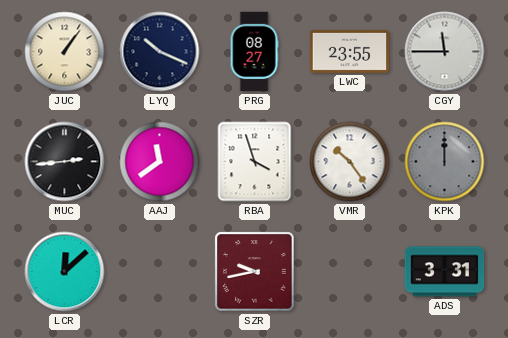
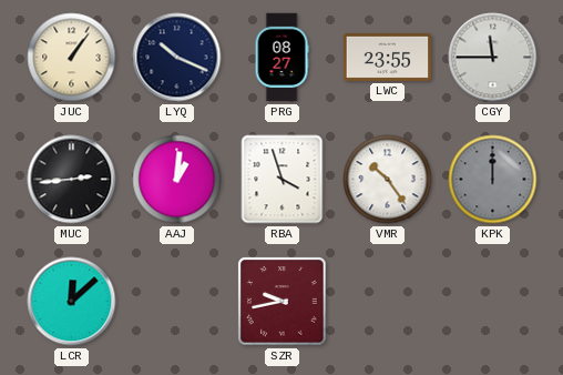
AAJ: 11:39 -> 1:01
ADS: 3:31 -> none
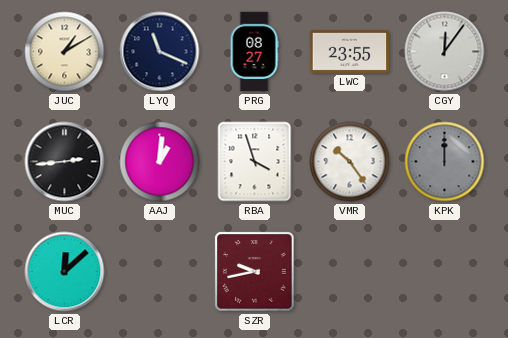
JUC: 1:06 -> 1:10
LYQ: 10:19 -> 11:19
CGY: 11:45 -> 12:06
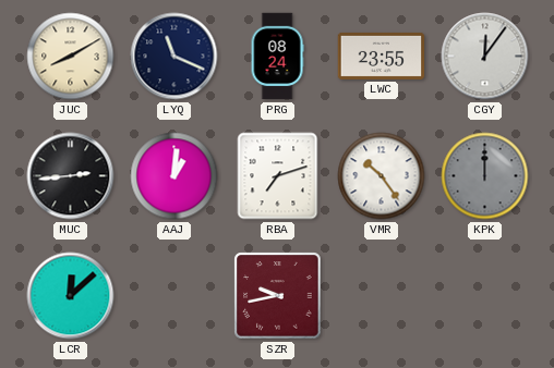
JUC: 1:10 -> 8:10
PRG: 08:27 -> 08:24
RBA: 3:57 -> 7:12
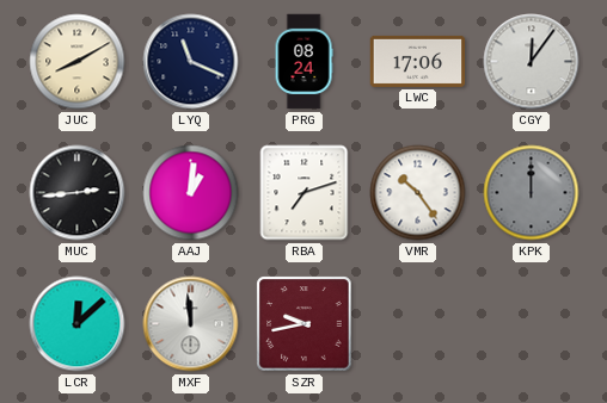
LWC: 23:55 -> 17:06
MXF: none -> 11:59
